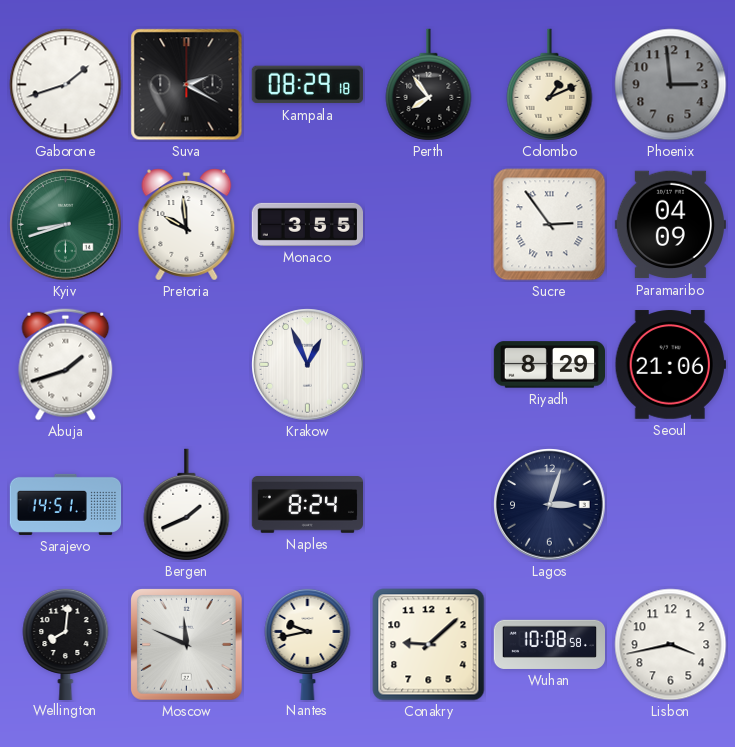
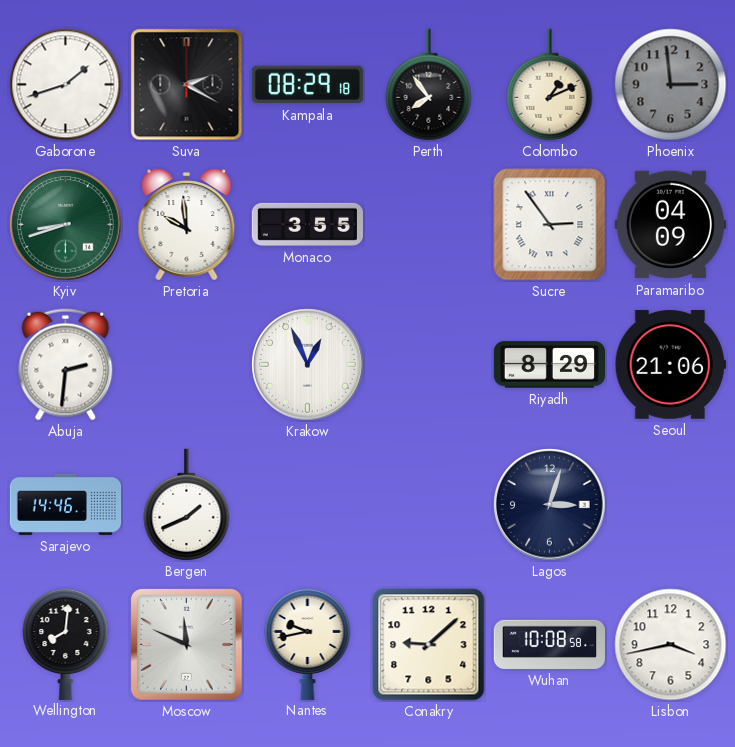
Abuja: 1:42 -> 2:31
Sarajevo: 14:51 -> 14:46
Naples: 8:24 -> none
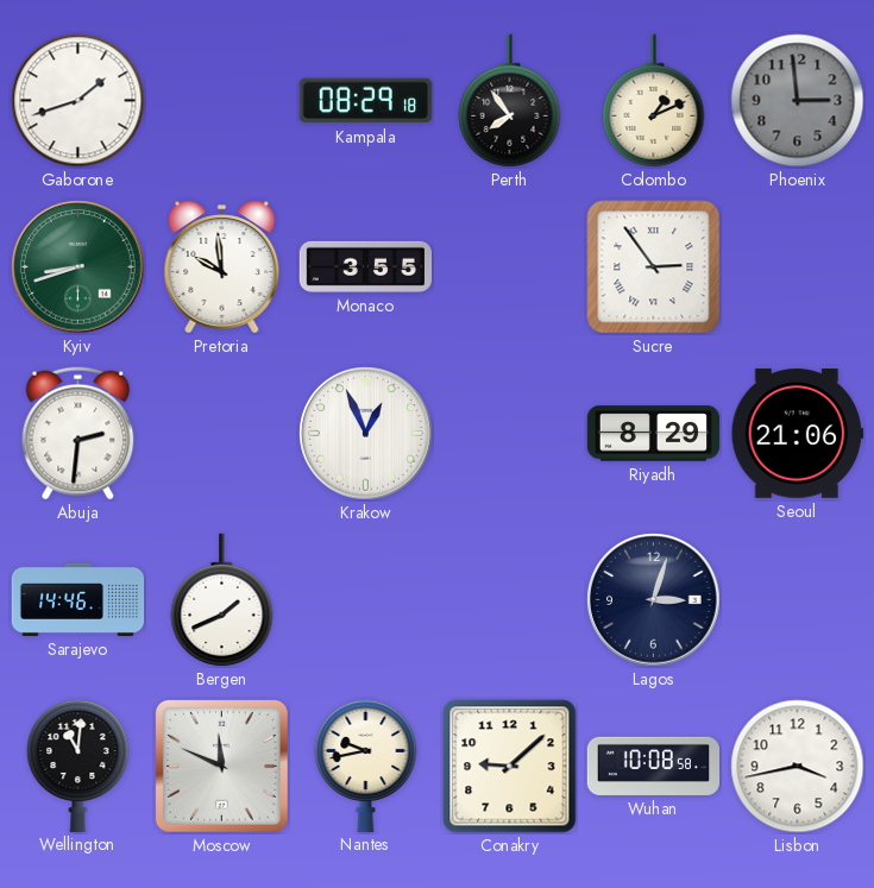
Suva: 2:20 -> none
Paramaribo: 04:09 -> none
Wellington: 8:01 -> 11:01
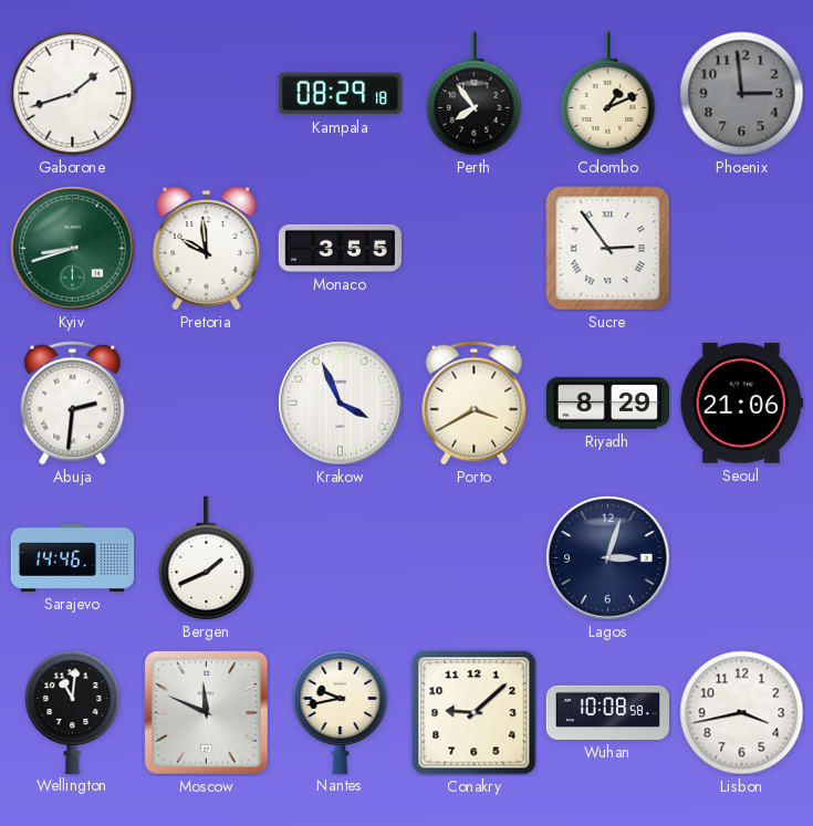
Krakow: 12:56 -> 3:56
Porto: none -> 3:40
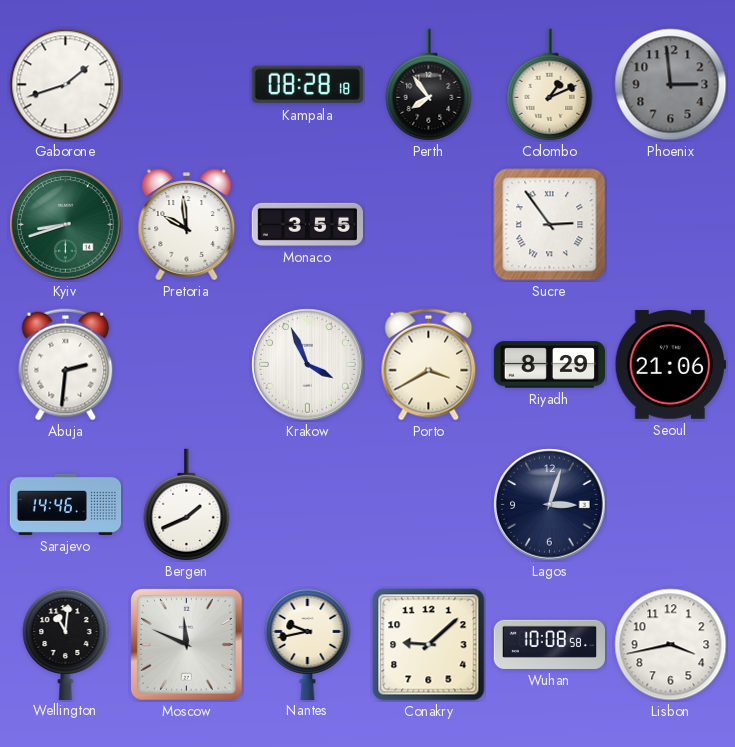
Kampala: 08:29 -> 08:28
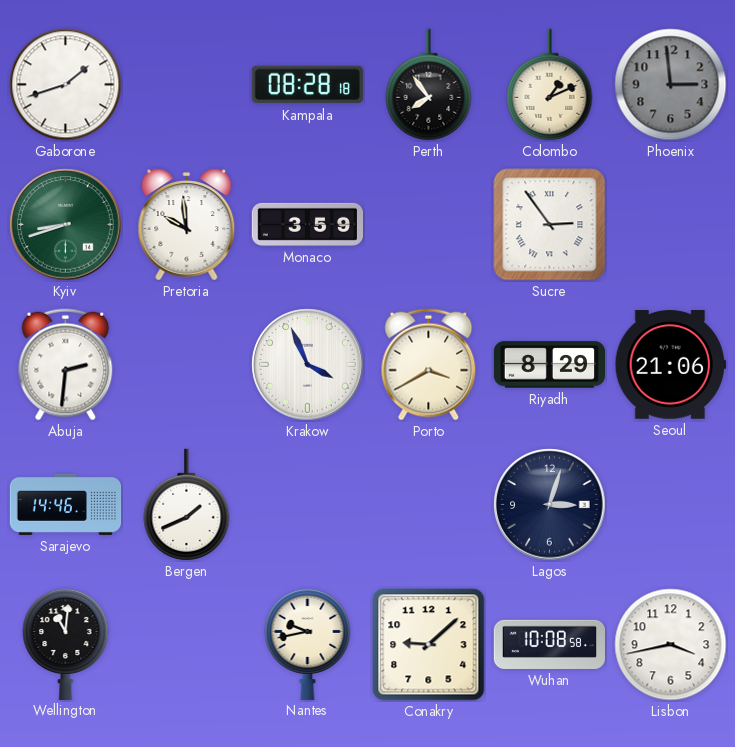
Monaco: 3:55 -> 3:59
Moscow: 11:49 -> none
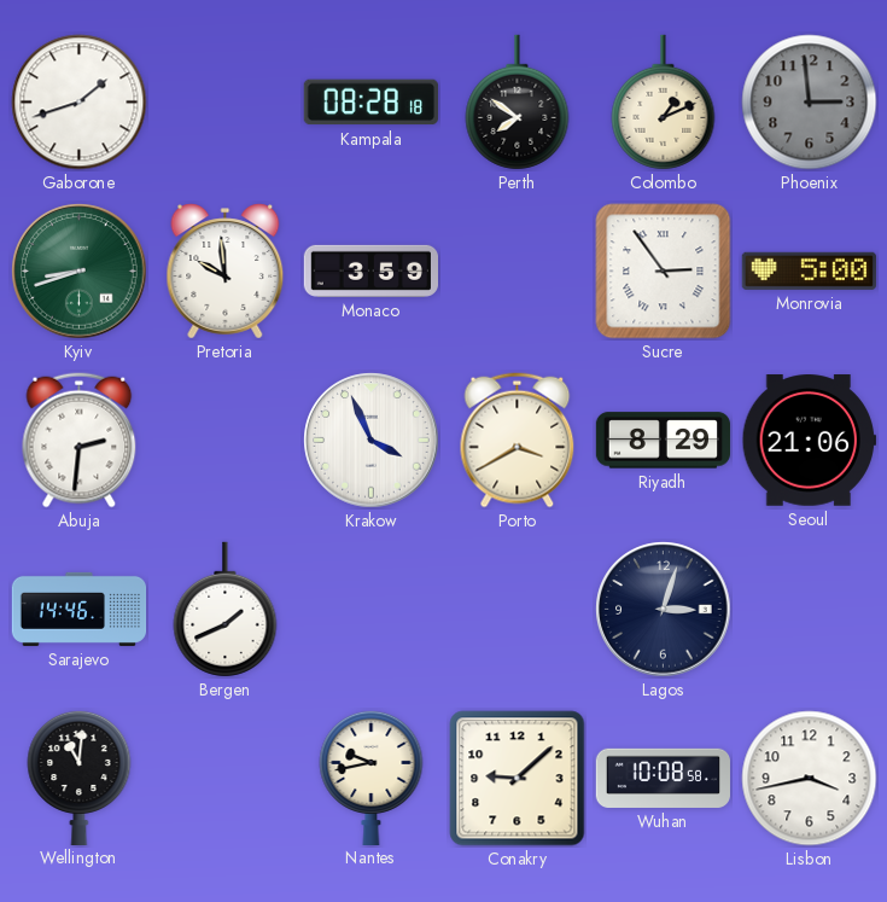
Perth: 7:54 -> 7:51
Monrovia: none -> 5:00
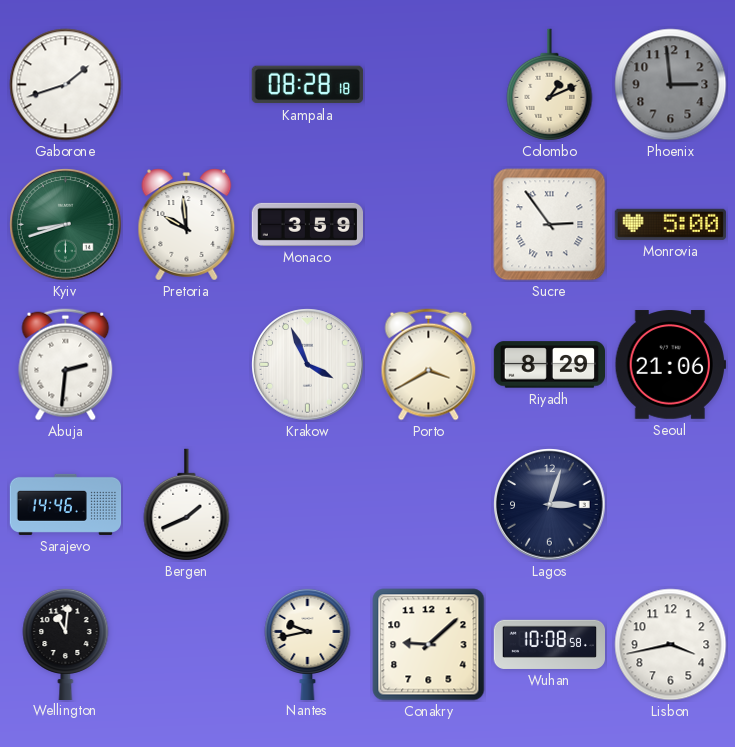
Perth: 7:51 -> none
